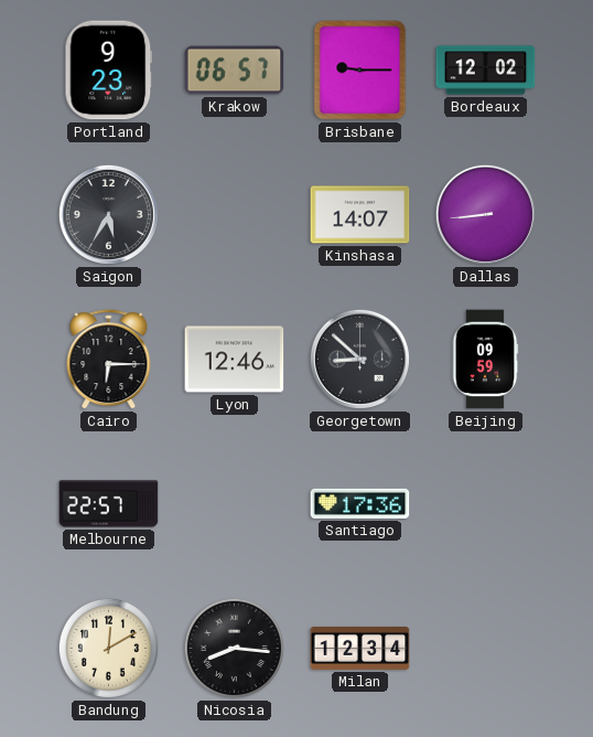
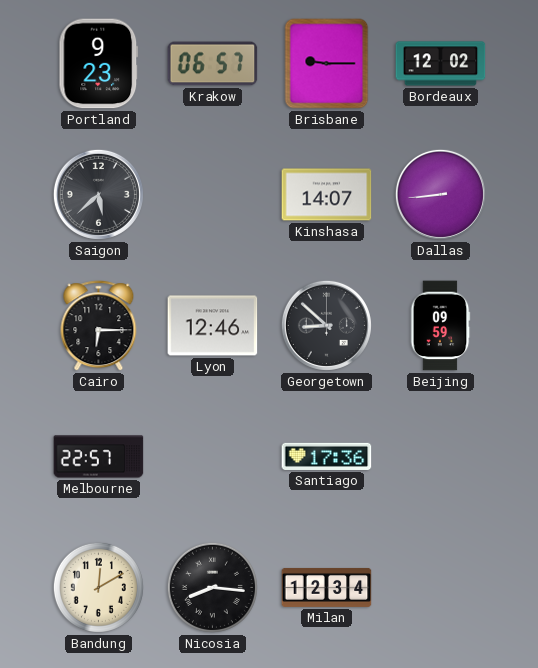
Saigon: 5:35 -> 5:38
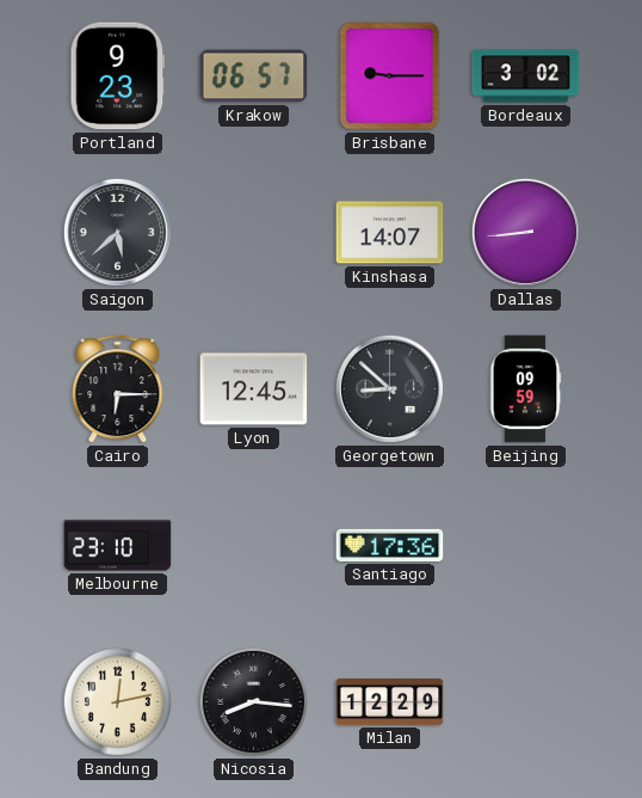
Bordeaux: 12:02 -> 3:02
Lyon: 12:46 -> 12:45
Melbourne: 22:57 -> 23:10
Bandung: 12:10 -> 12:13
Milan: 12:34 -> 12:29
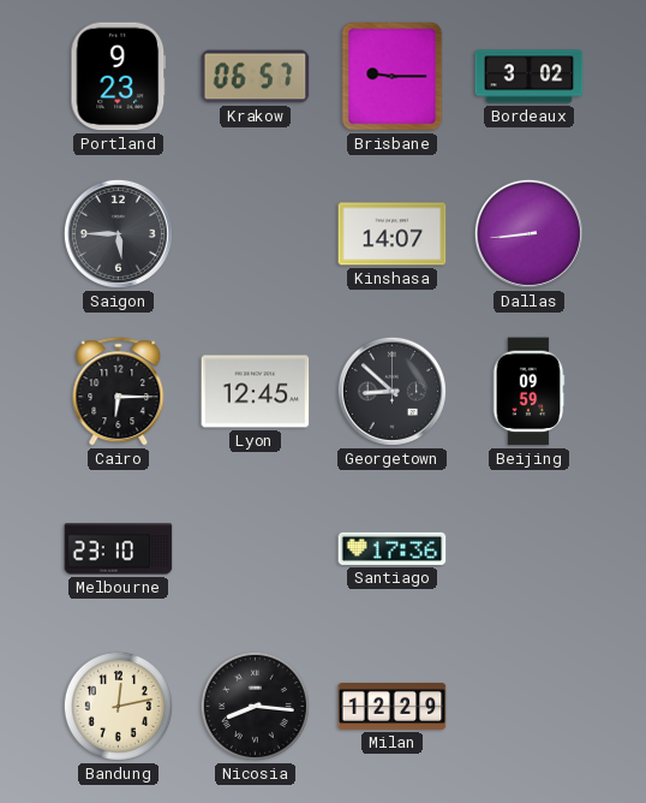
Saigon: 5:38 -> 5:45
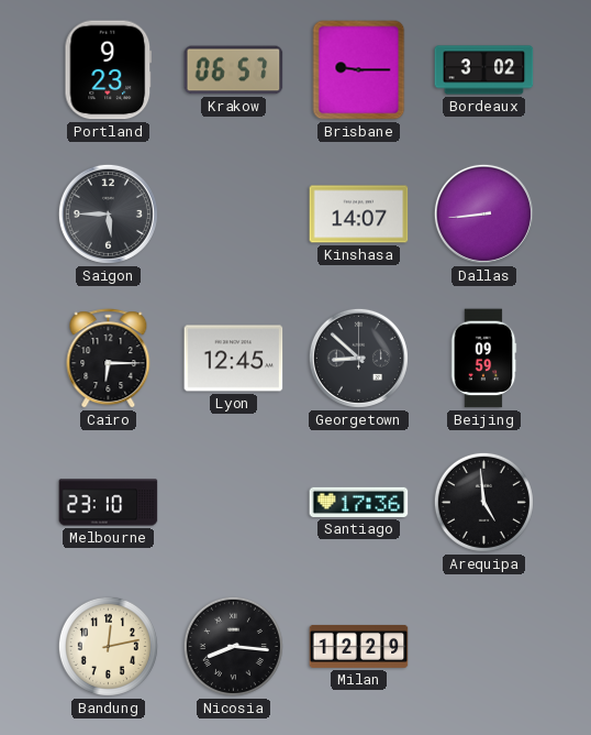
Arequipa: none -> 4:59
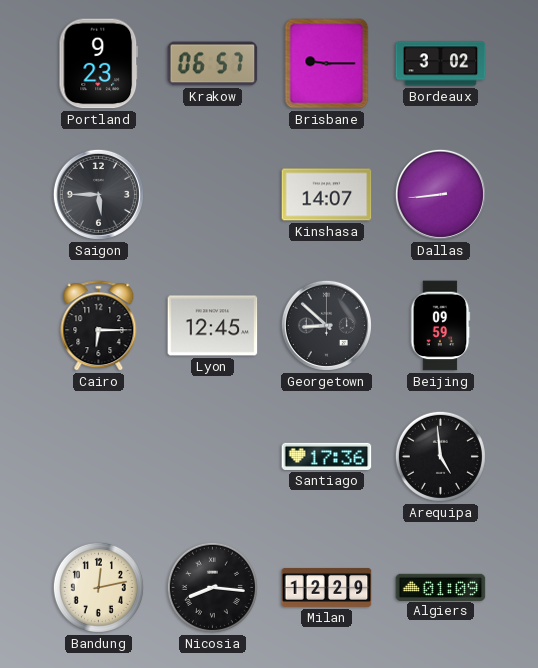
Melbourne: 23:10 -> none
Algiers: none -> 01:09
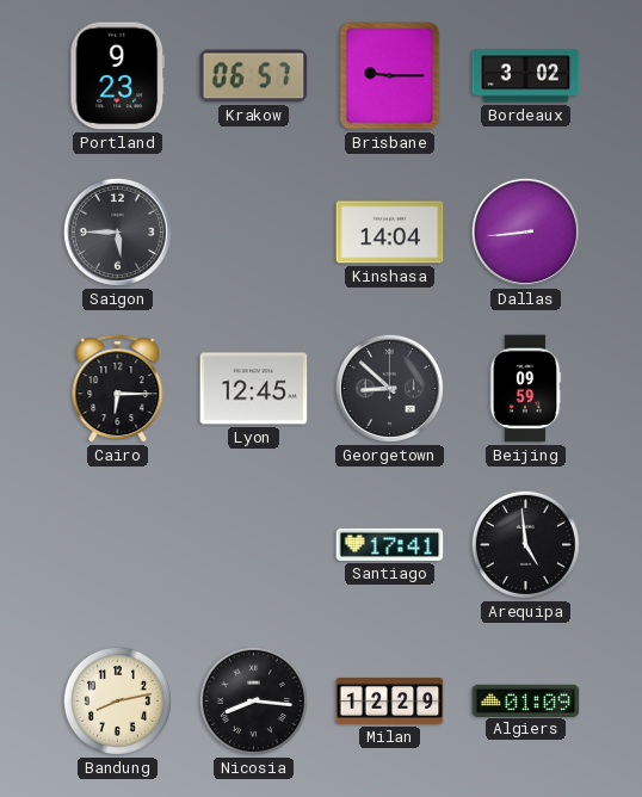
Kinshasa: 14:07 -> 14:04
Santiago: 17:36 -> 17:41
Bandung: 12:13 -> 8:13
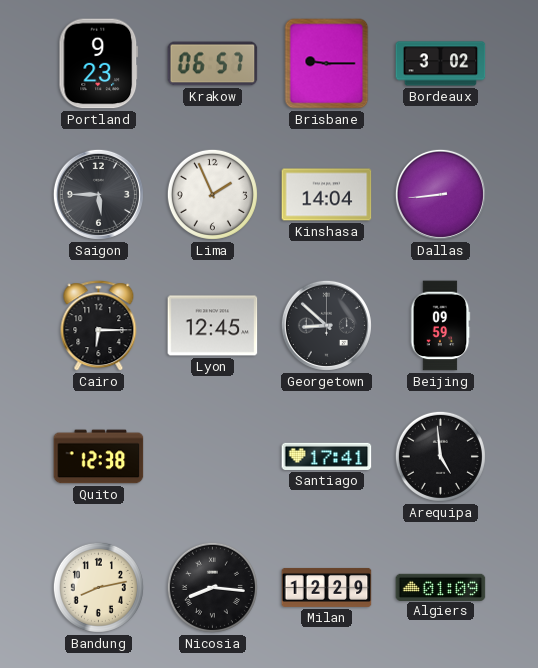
Lima: none -> 1:56
Quito: none -> 12:38
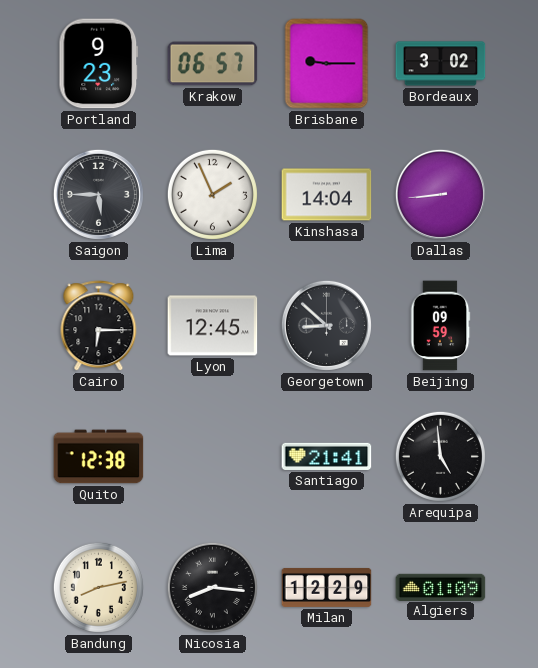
Santiago: 17:41 -> 21:41
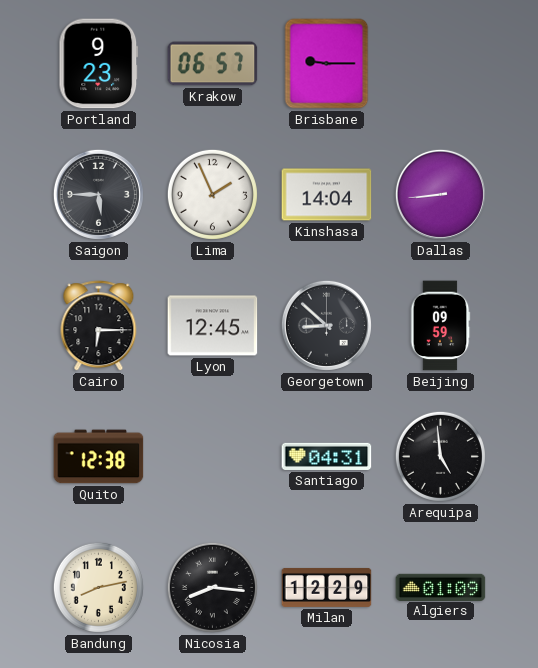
Bordeaux: 3:02 -> none
Santiago: 21:41 -> 04:31
